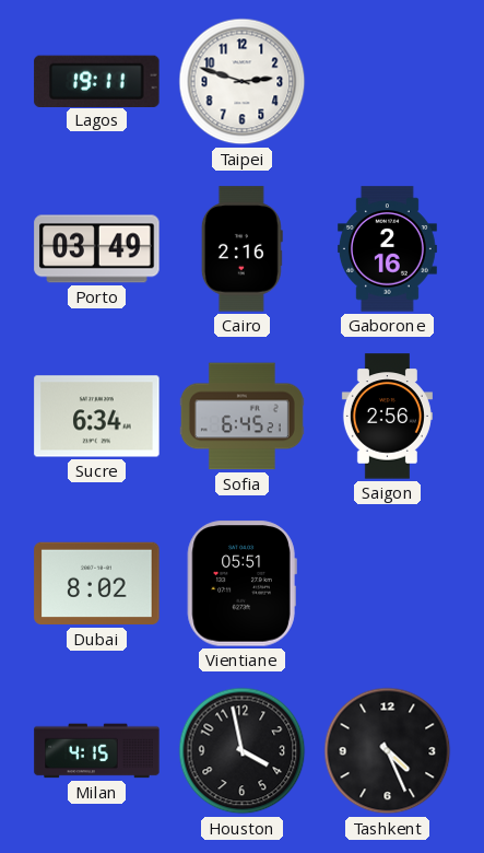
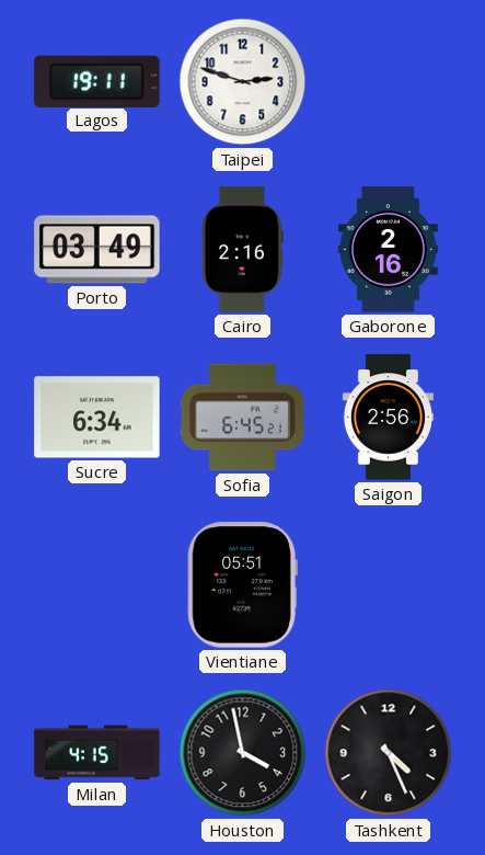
Dubai: 8:02 -> none
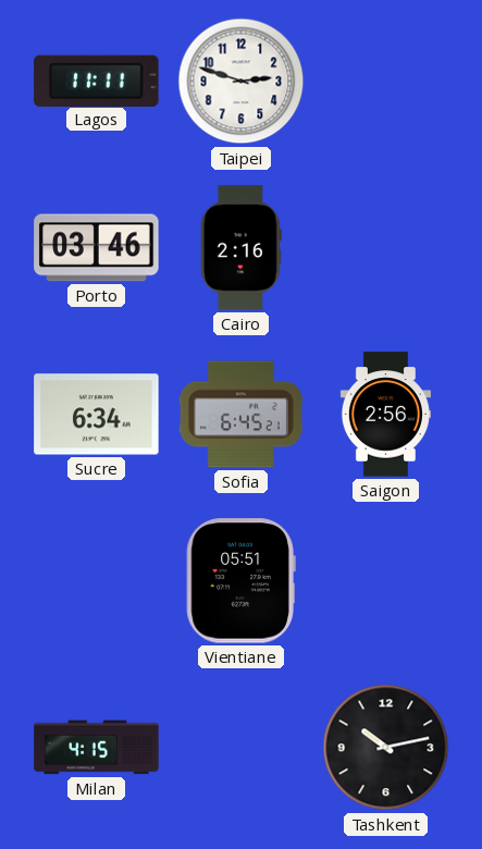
Lagos: 19:11 -> 11:11
Porto: 03:49 -> 03:46
Gaborone: 2:16 -> none
Houston: 3:58 -> none
Tashkent: 4:26 -> 10:13
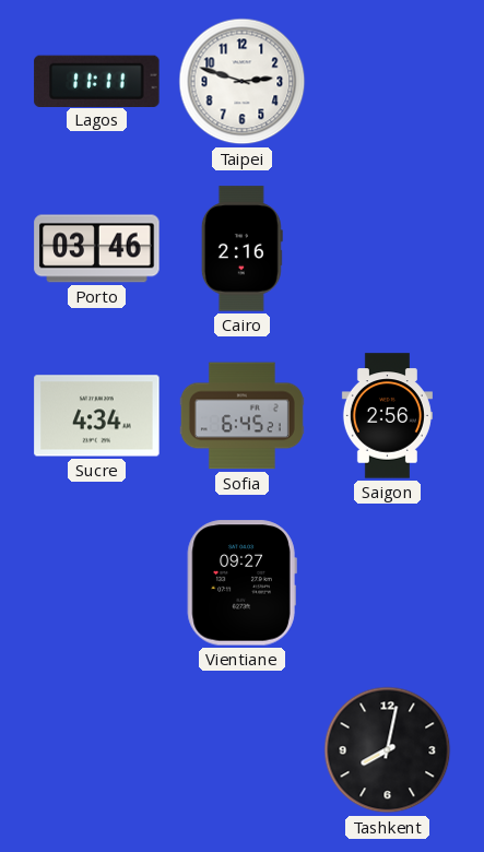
Sucre: 6:34 -> 4:34
Vientiane: 05:51 -> 09:27
Milan: 4:15 -> none
Tashkent: 10:13 -> 8:02
